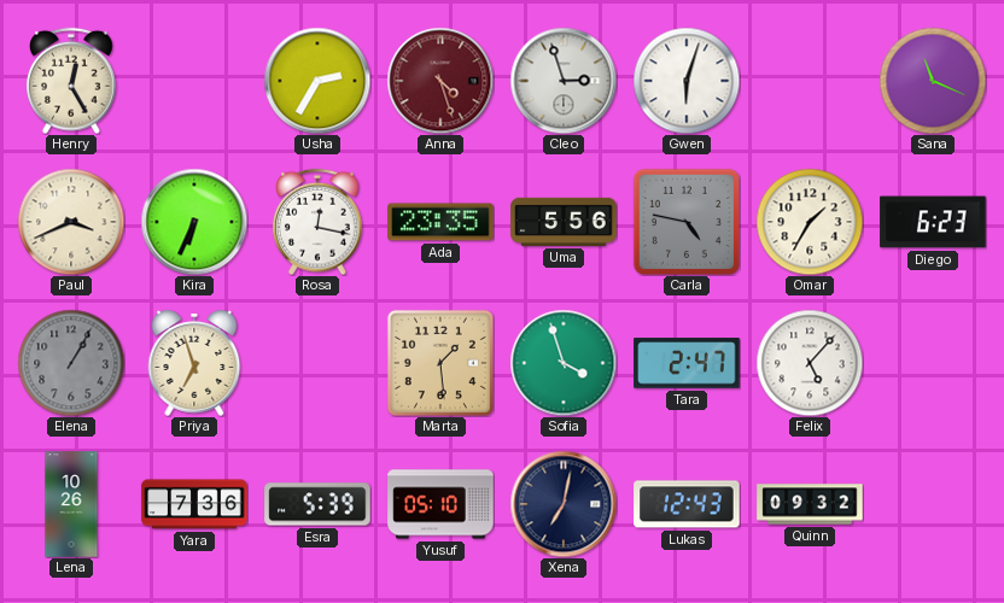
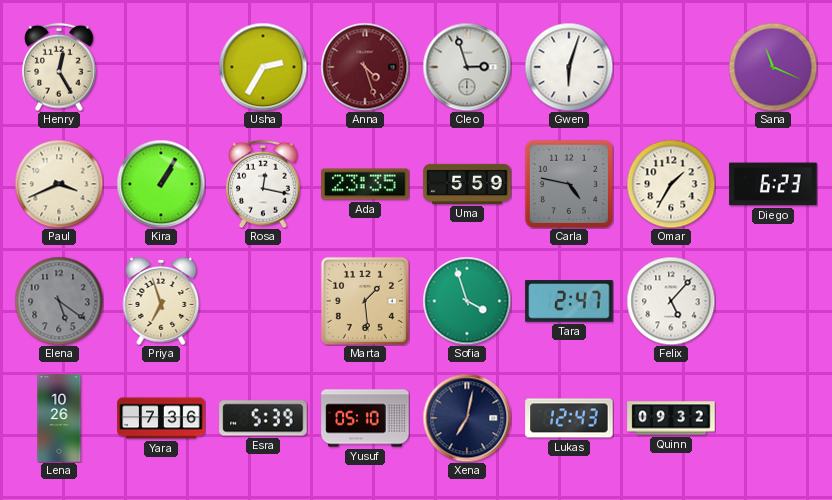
Kira: 6:34 -> 1:05
Uma: 5:56 -> 5:59
Elena: 1:05 -> 5:21
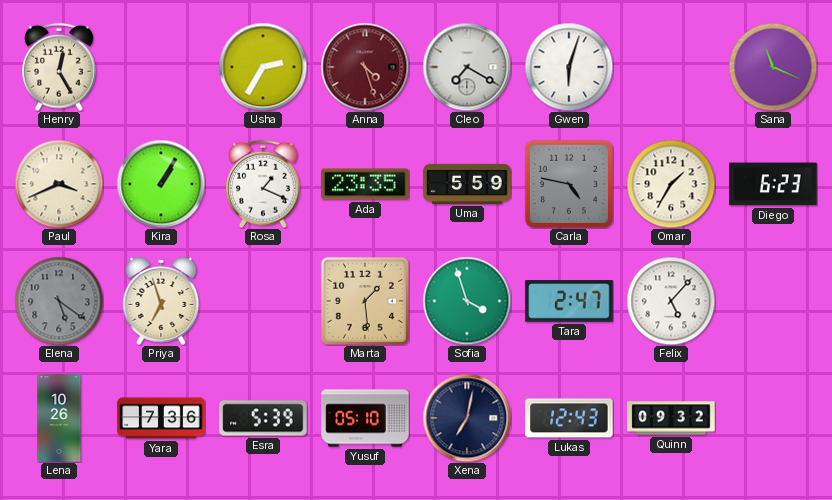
Cleo: 2:57 -> 7:20
Rosa: 12:17 -> 1:19
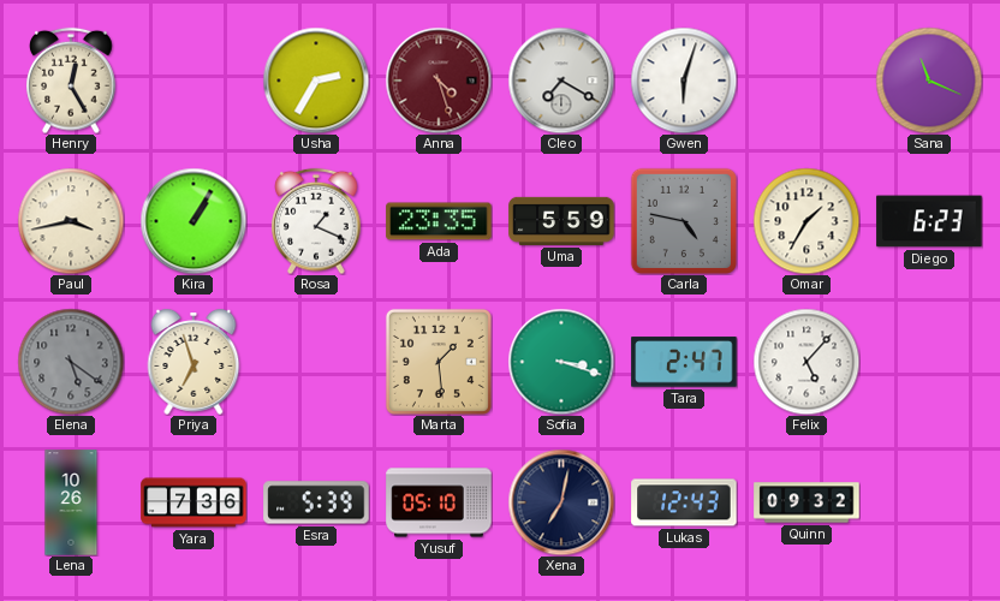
Paul: 3:41 -> 3:43
Sofia: 3:57 -> 3:18
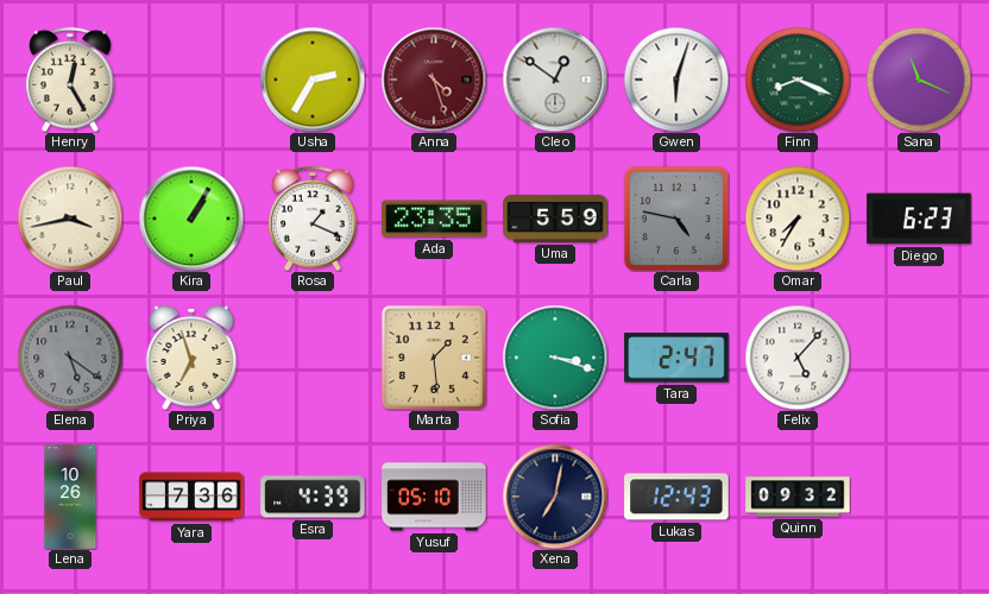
Cleo: 7:20 -> 12:51
Finn: none -> 8:19
Omar: 1:35 -> 7:35
Esra: 5:39 -> 4:39
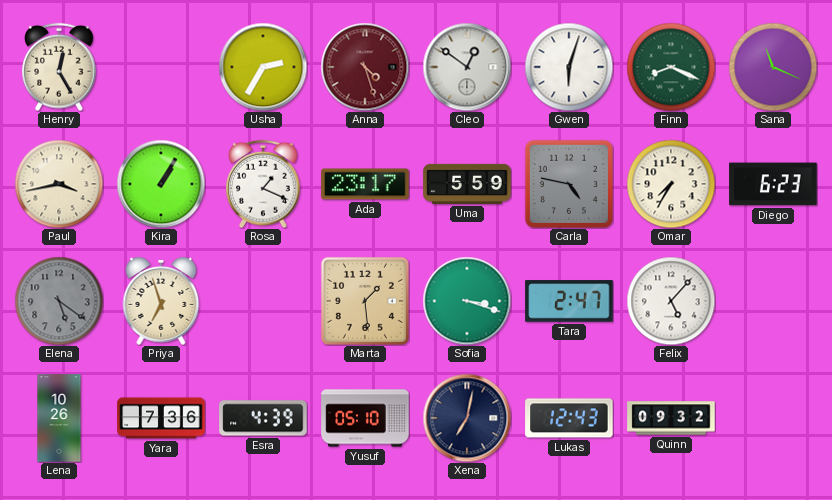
Ada: 23:35 -> 23:17
